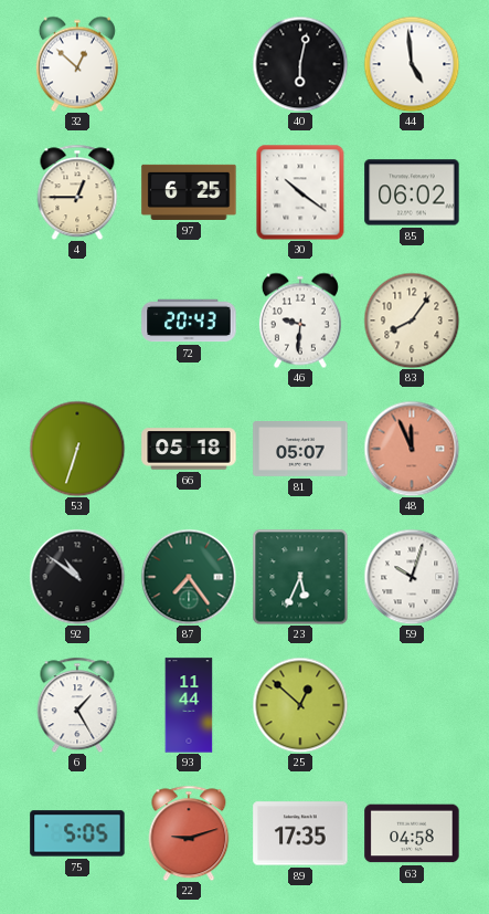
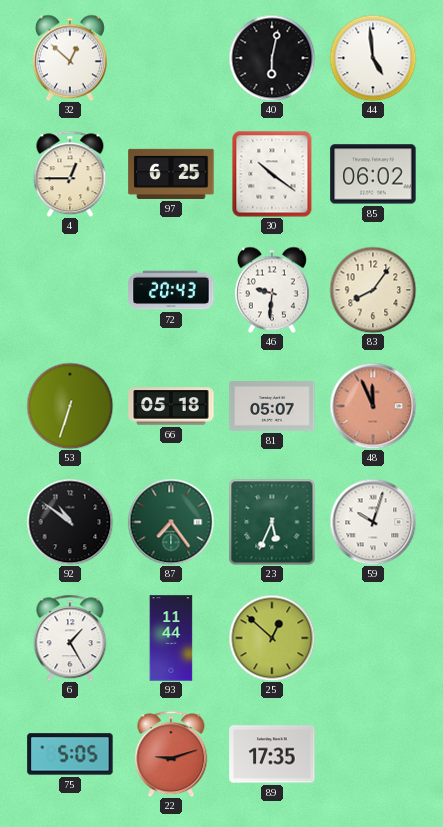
63: 04:58 -> none
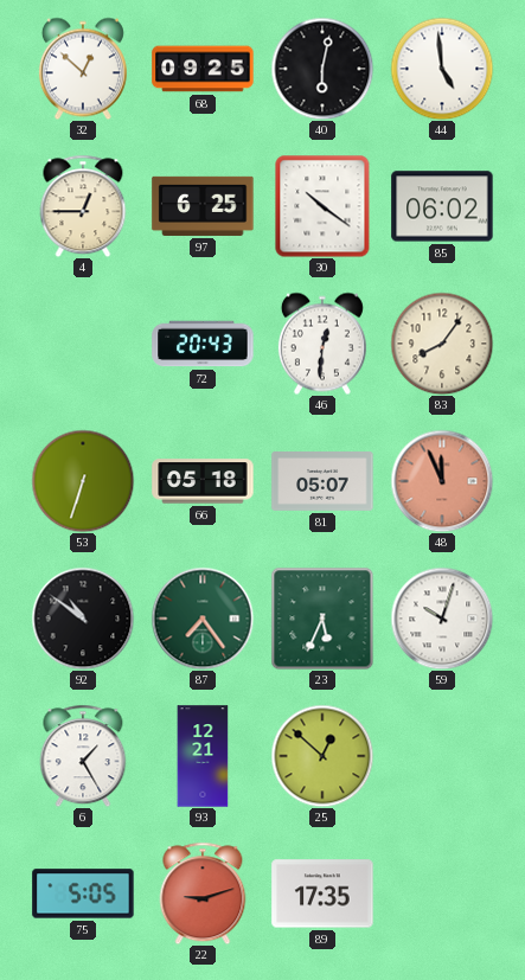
68: none -> 09:25
46: 9:31 -> 12:31
93: 11:44 -> 12:21
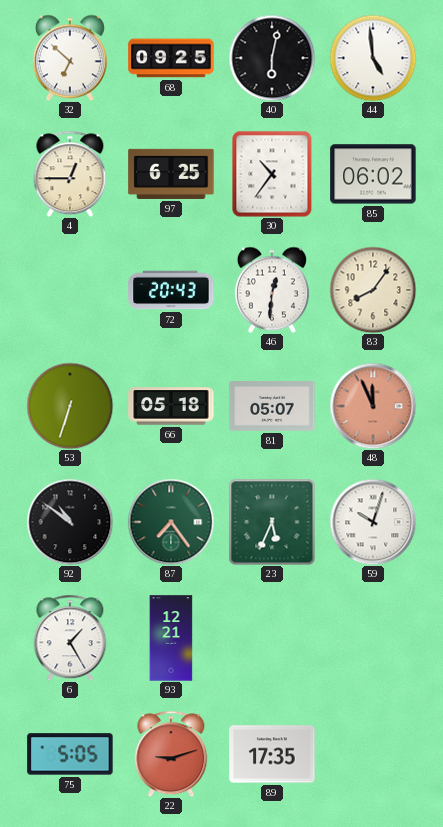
32: 12:52 -> 6:52
30: 10:21 -> 10:36
25: 12:52 -> none
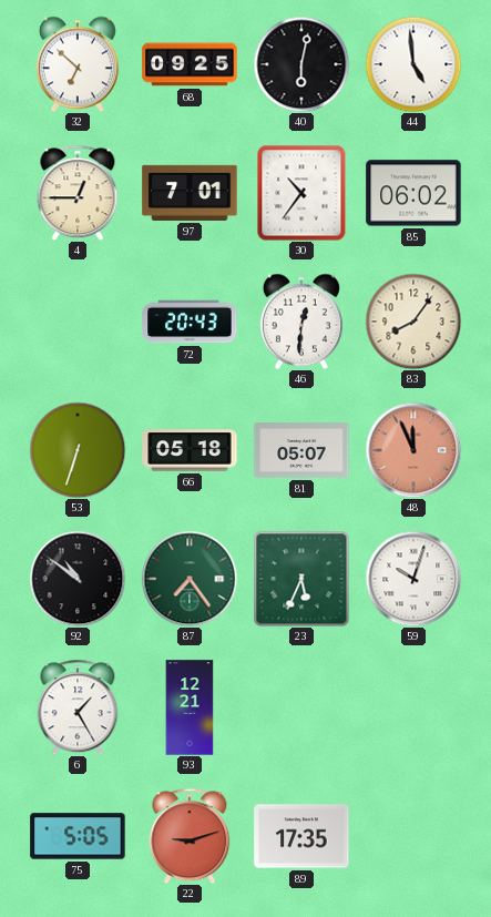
97: 6:25 -> 7:01
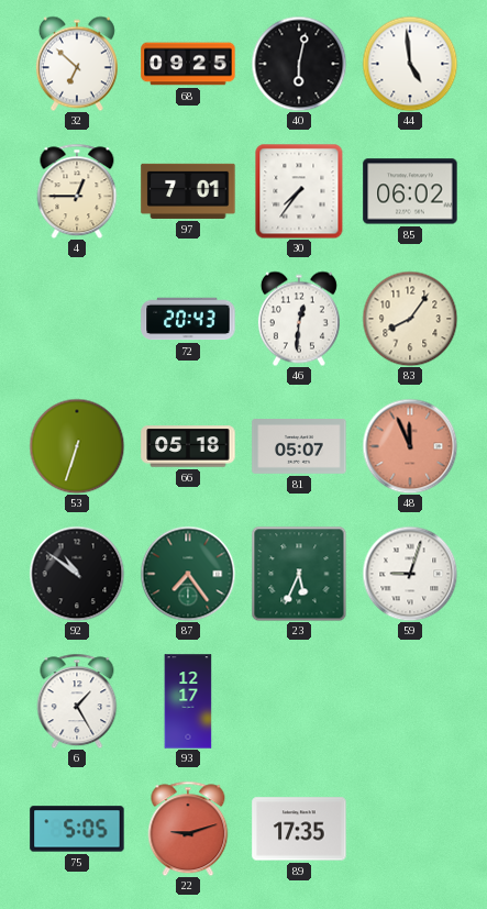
30: 10:36 -> 7:36
59: 10:03 -> 9:03
93: 12:21 -> 12:17
